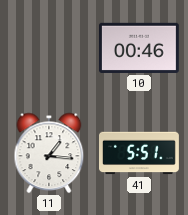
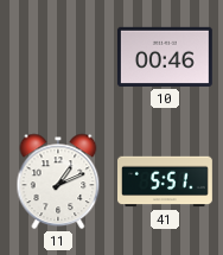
11: 1:16 -> 1:11
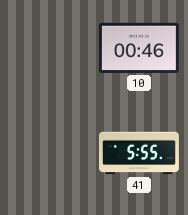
11: 1:11 -> none
41: 5:51 -> 5:55
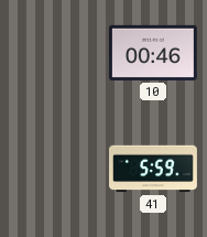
41: 5:55 -> 5:59
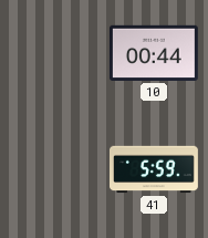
10: 00:46 -> 00:44
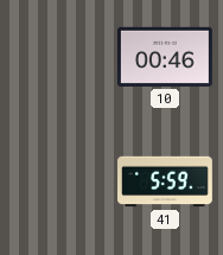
10: 00:44 -> 00:46
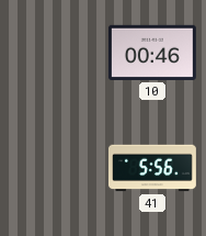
41: 5:59 -> 5:56
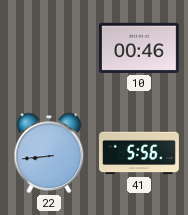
22: none -> 8:44
